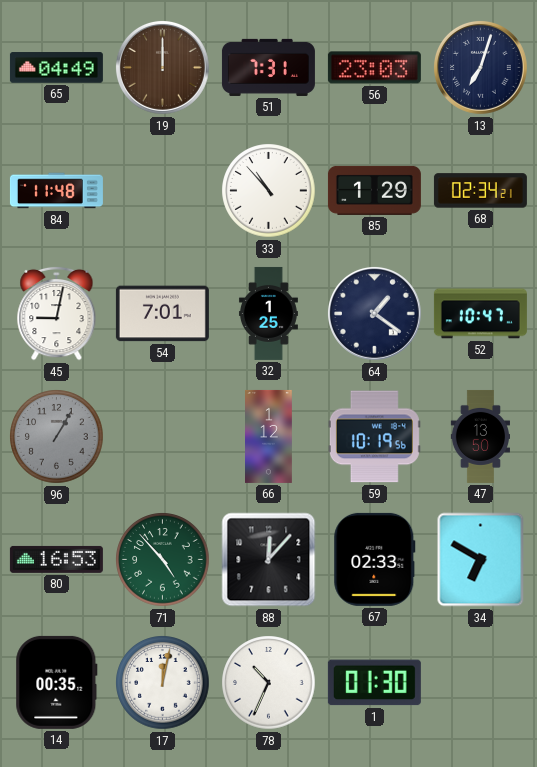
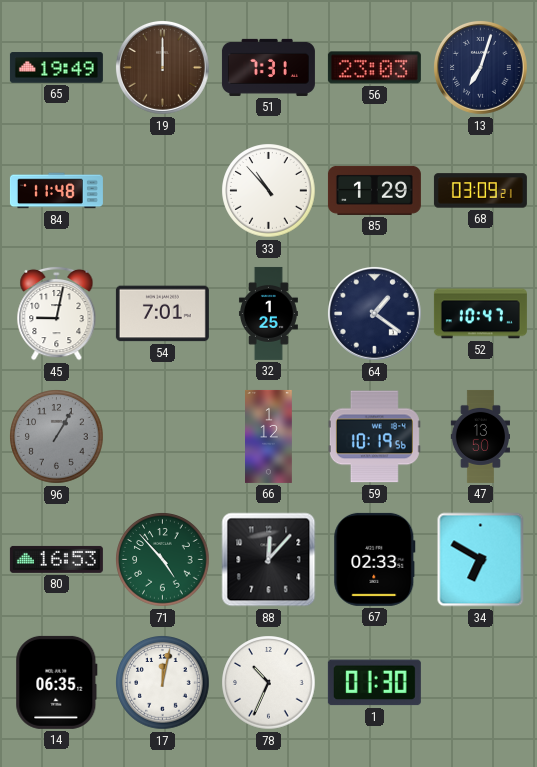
65: 04:49 -> 19:49
68: 02:34 -> 03:09
14: 00:35 -> 06:35
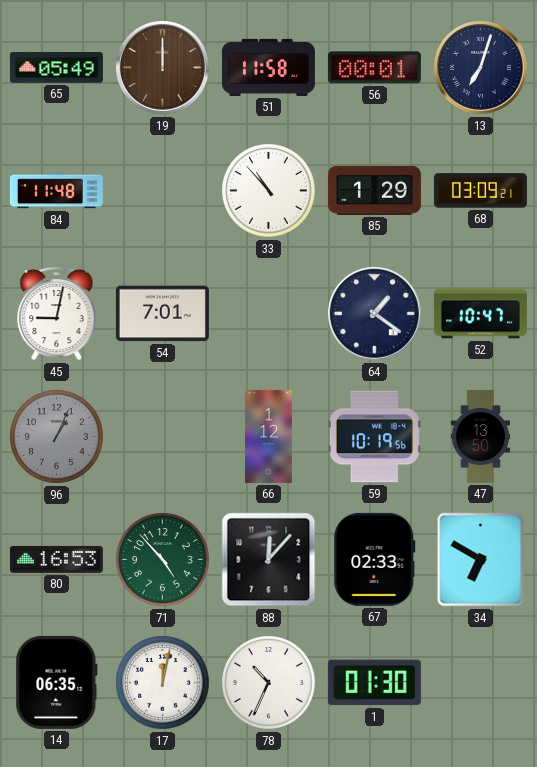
65: 19:49 -> 05:49
51: 7:31 -> 11:58
56: 23:03 -> 00:01
32: 1:25 -> none
96: 1:05 -> 1:04
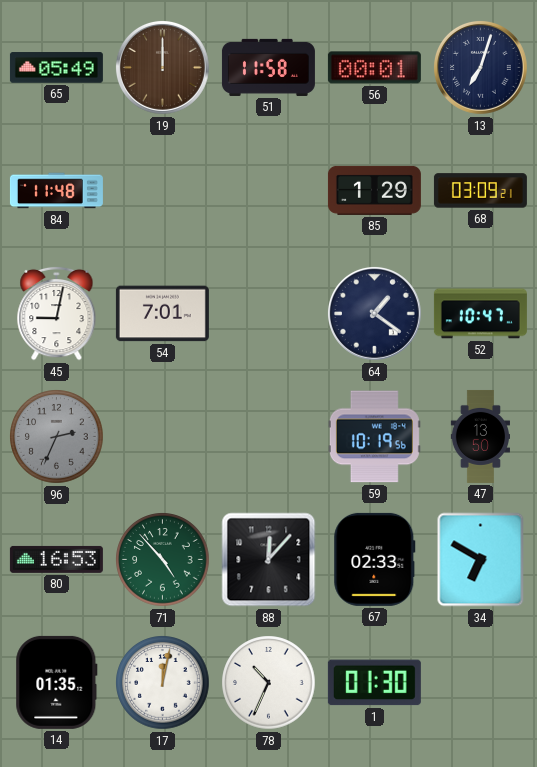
33: 10:53 -> none
96: 1:04 -> 2:34
66: 1:12 -> none
14: 06:35 -> 01:35
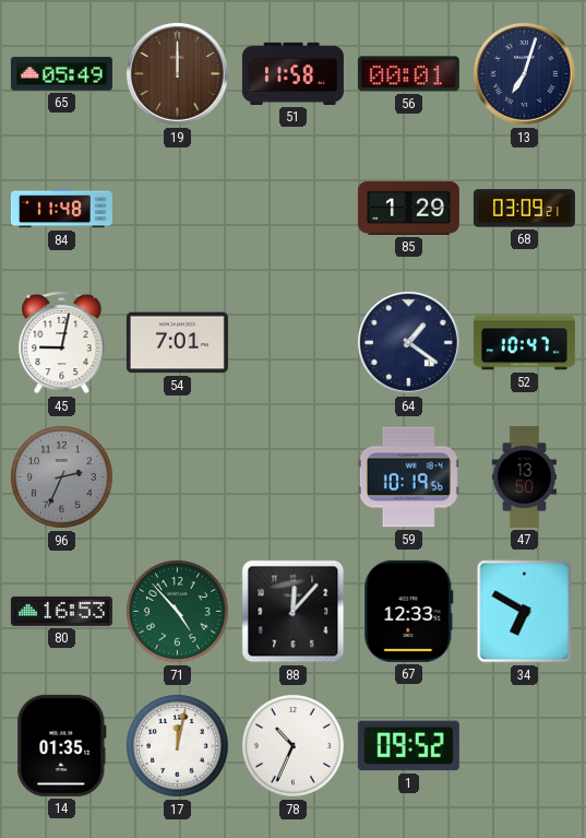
67: 02:33 -> 12:33
1: 01:30 -> 09:52
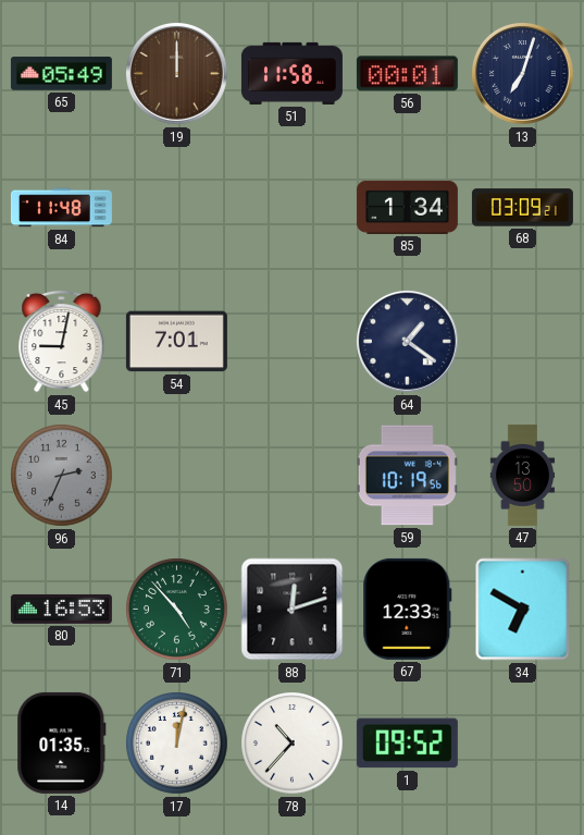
85: 1:29 -> 1:34
52: 10:47 -> none
88: 12:07 -> 12:12
78: 10:34 -> 10:37
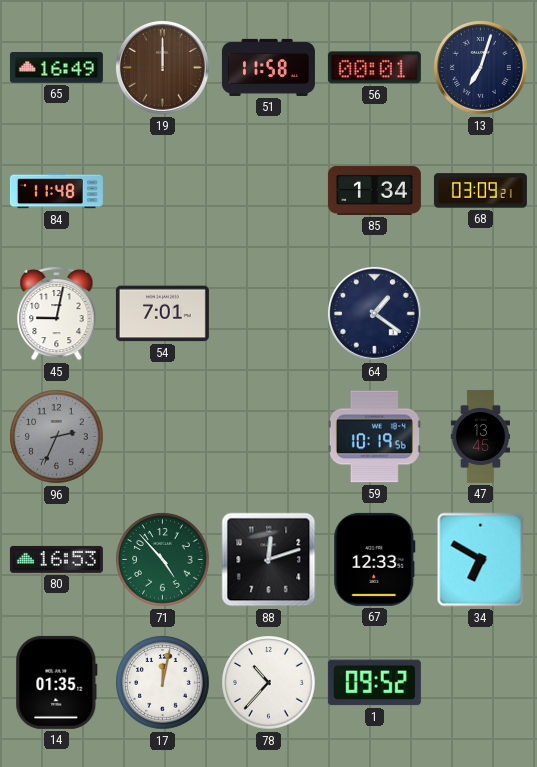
65: 05:49 -> 16:49
47: 13:50 -> 13:45
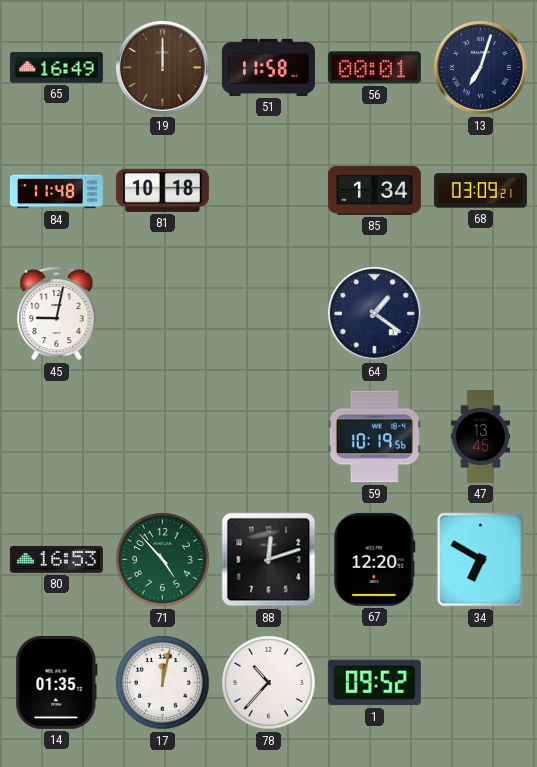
81: none -> 10:18
54: 7:01 -> none
96: 2:34 -> none
67: 12:33 -> 12:20
